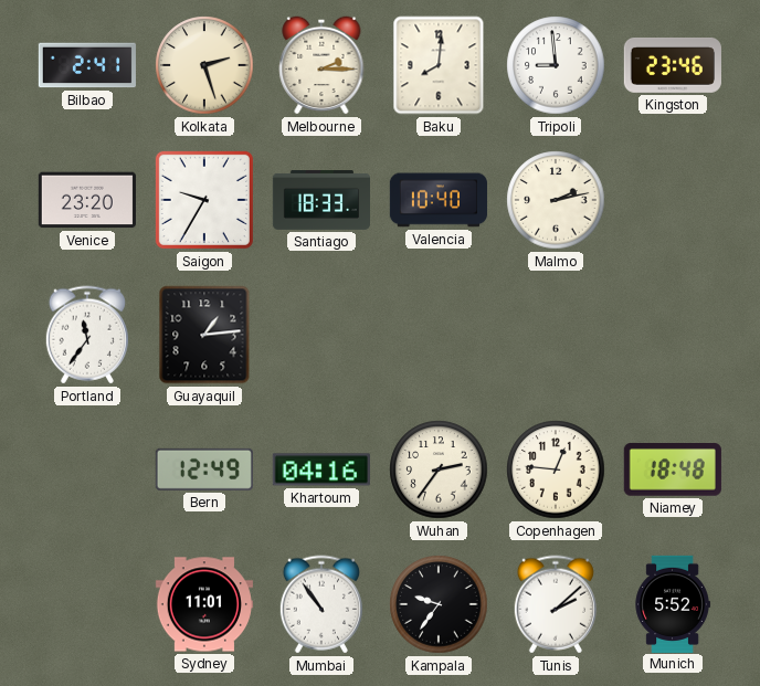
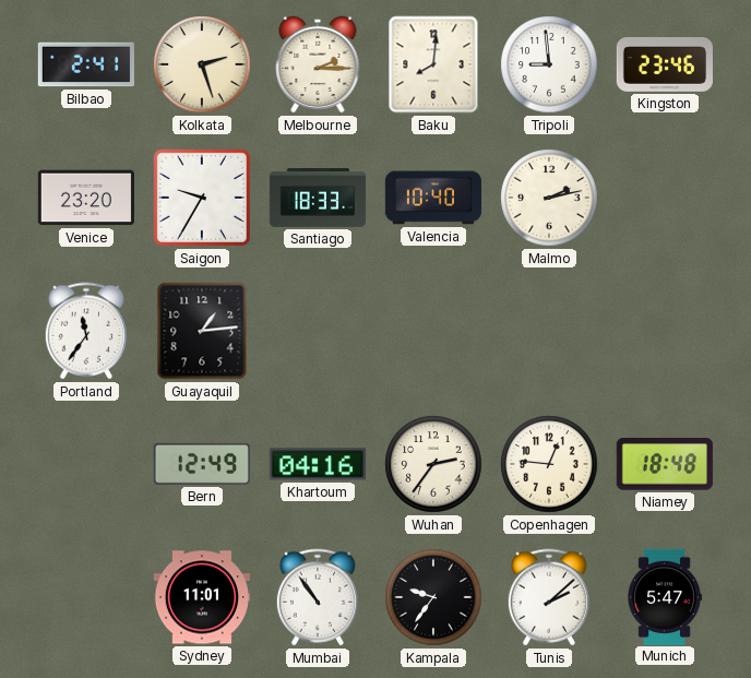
Munich: 5:52 -> 5:47
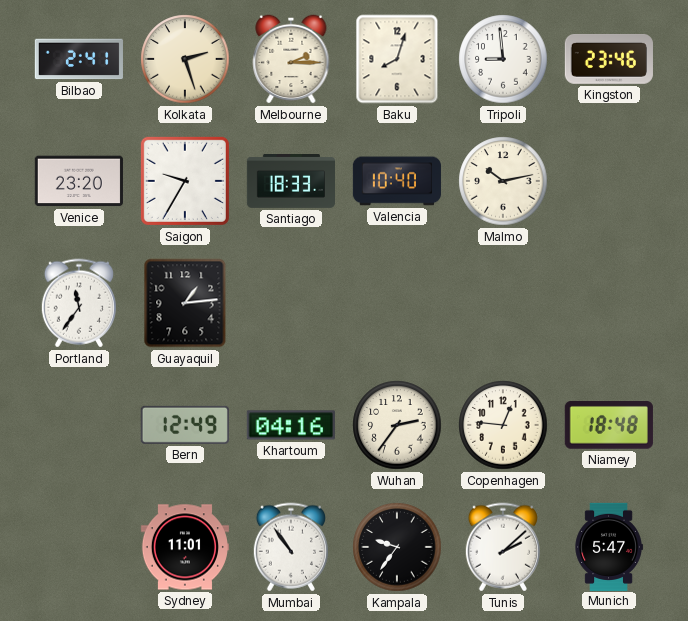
Baku: 8:01 -> 8:03
Malmo: 2:13 -> 10:13
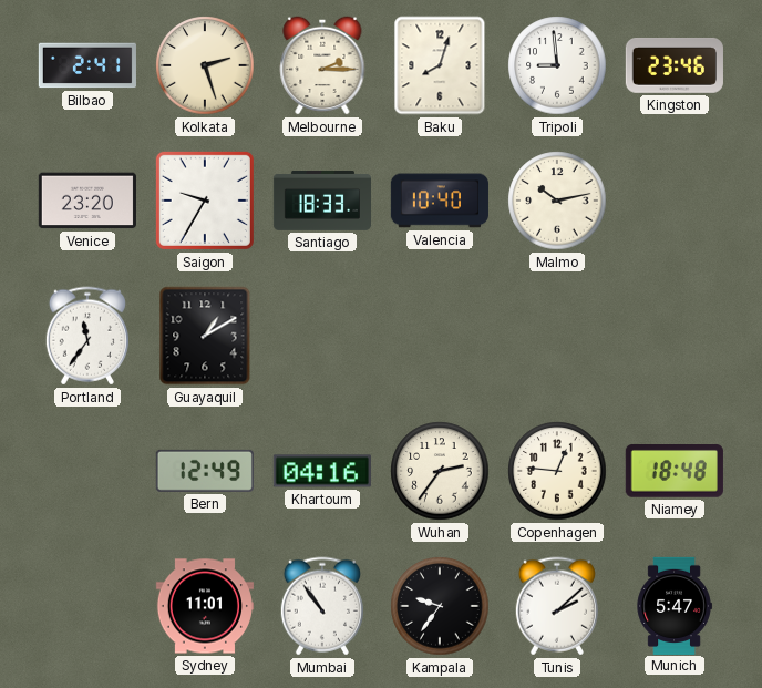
Guayaquil: 1:14 -> 1:10
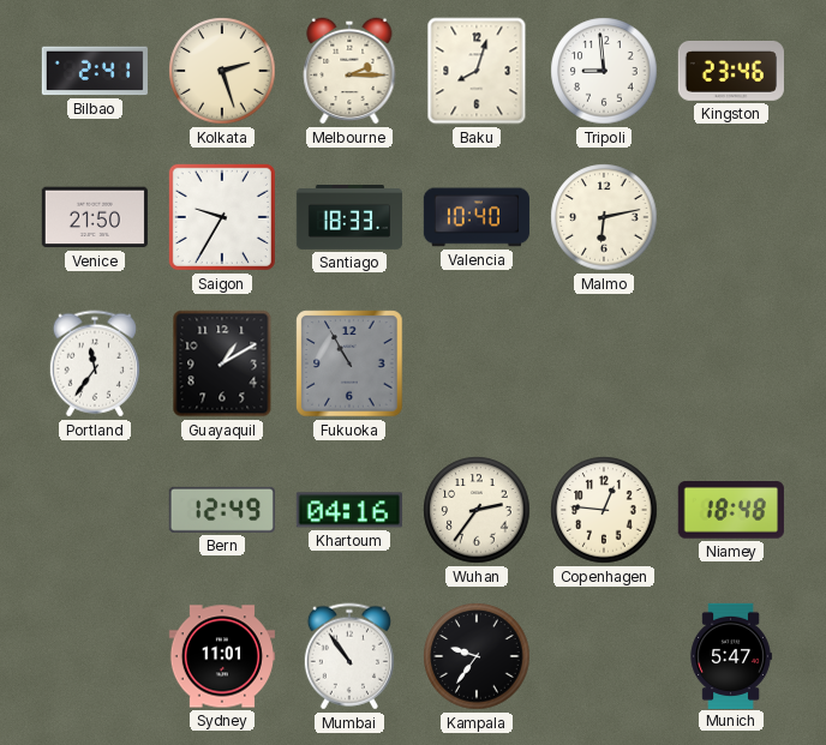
Venice: 23:20 -> 21:50
Malmo: 10:13 -> 6:13
Fukuoka: none -> 10:55
Tunis: 2:08 -> none
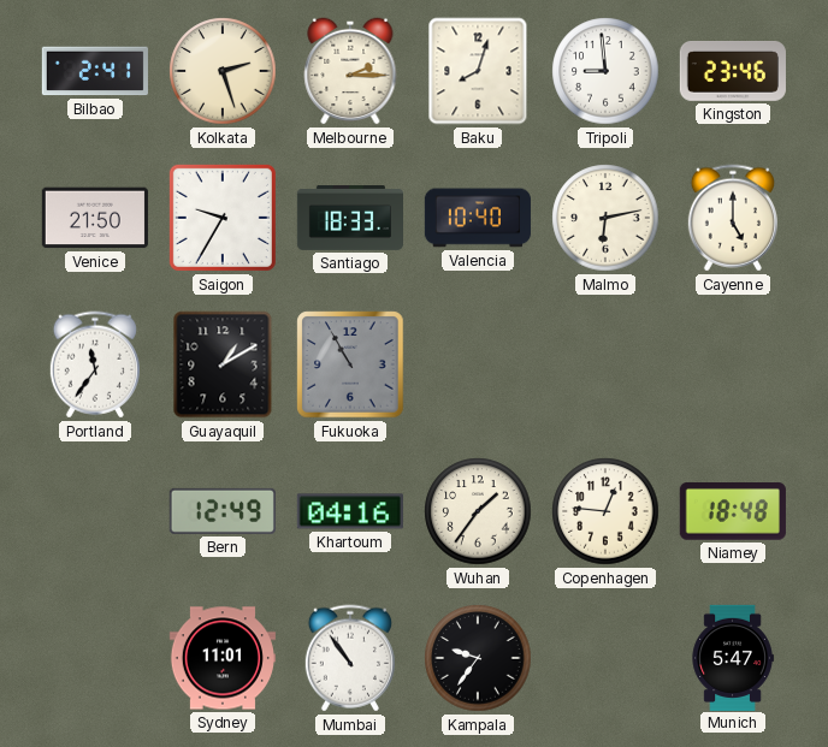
Cayenne: none -> 5:00
Wuhan: 2:36 -> 1:36
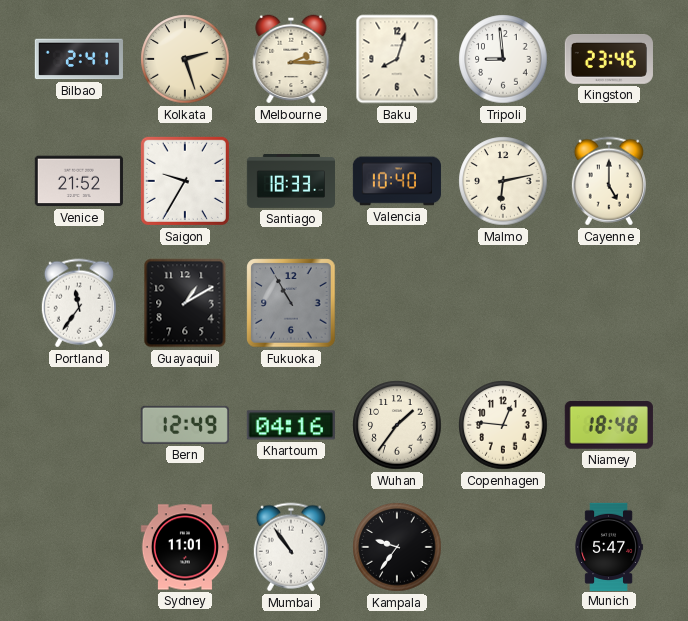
Venice: 21:50 -> 21:52
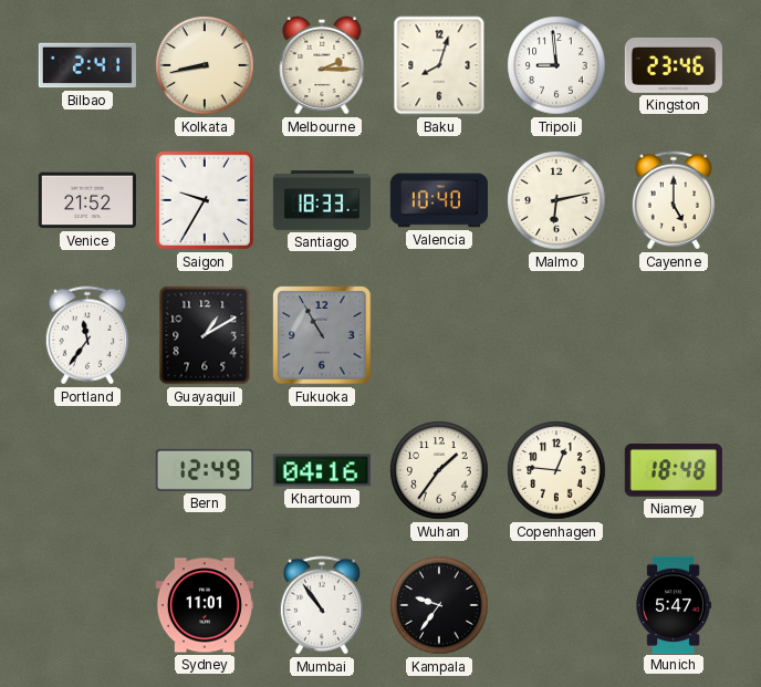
Kolkata: 2:27 -> 8:43
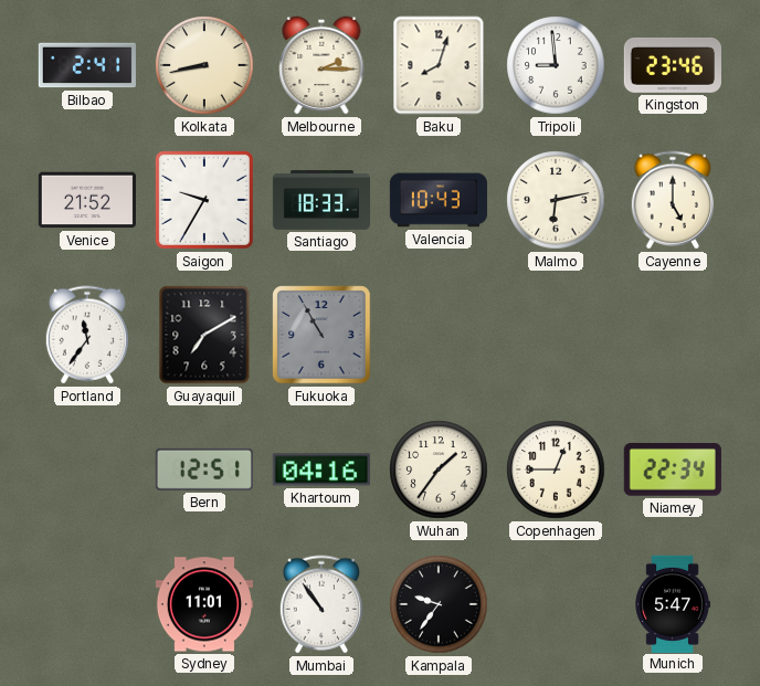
Valencia: 10:40 -> 10:43
Guayaquil: 1:10 -> 7:10
Bern: 12:49 -> 12:51
Copenhagen: 12:46 -> 12:45
Niamey: 18:48 -> 22:34
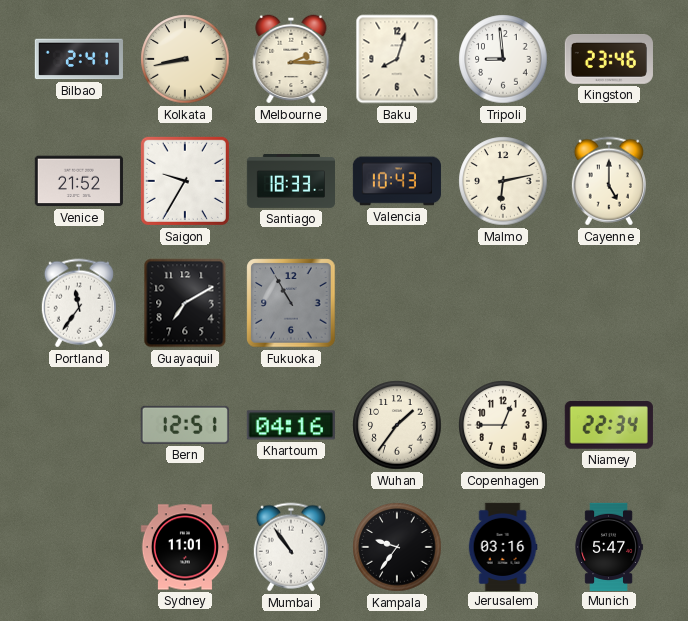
Jerusalem: none -> 03:16
